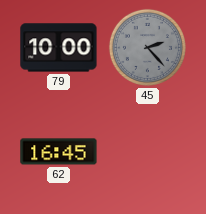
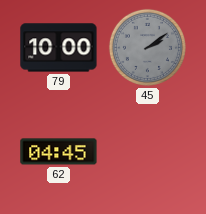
45: 2:23 -> 2:09
62: 16:45 -> 04:45
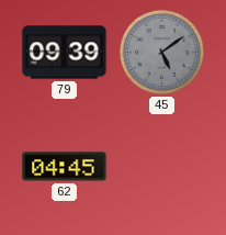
79: 10:00 -> 09:39
45: 2:09 -> 5:09
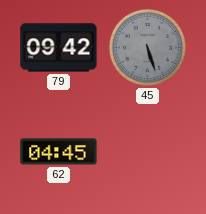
79: 09:39 -> 09:42
45: 5:09 -> 5:27
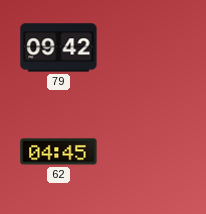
45: 5:27 -> none
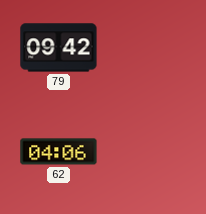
62: 04:45 -> 04:06
